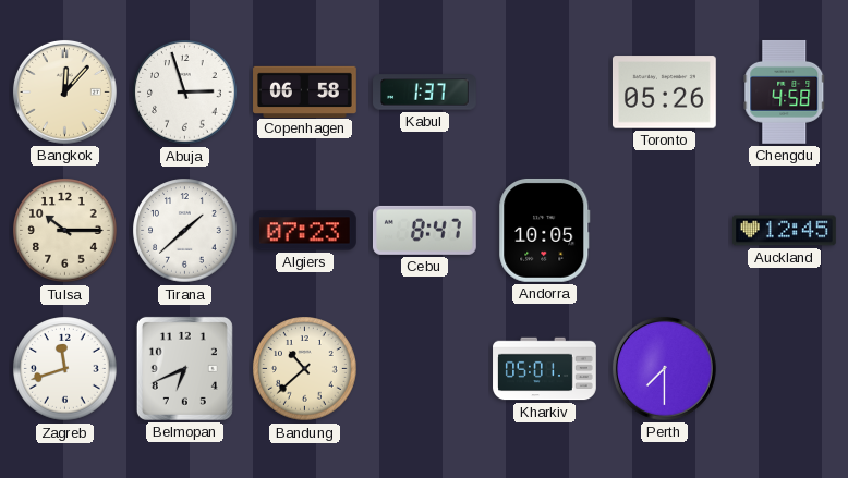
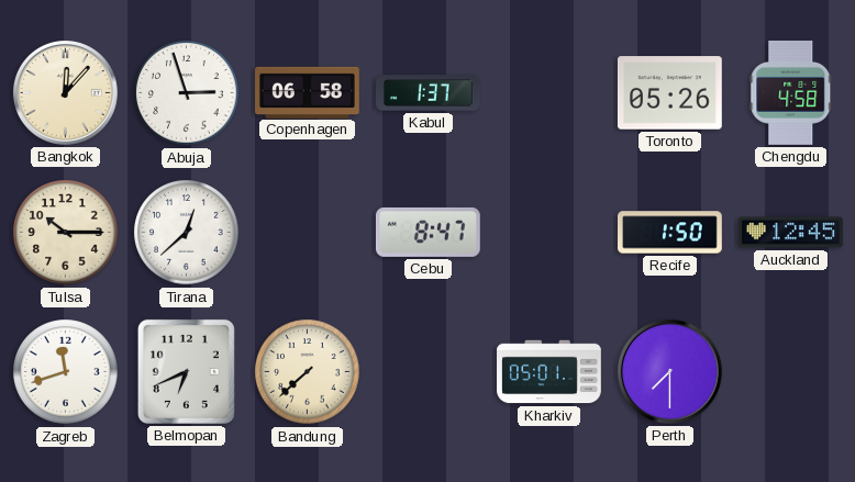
Tirana: 1:38 -> 12:38
Algiers: 07:23 -> none
Andorra: 10:05 -> none
Recife: none -> 1:50
Bandung: 10:38 -> 7:38
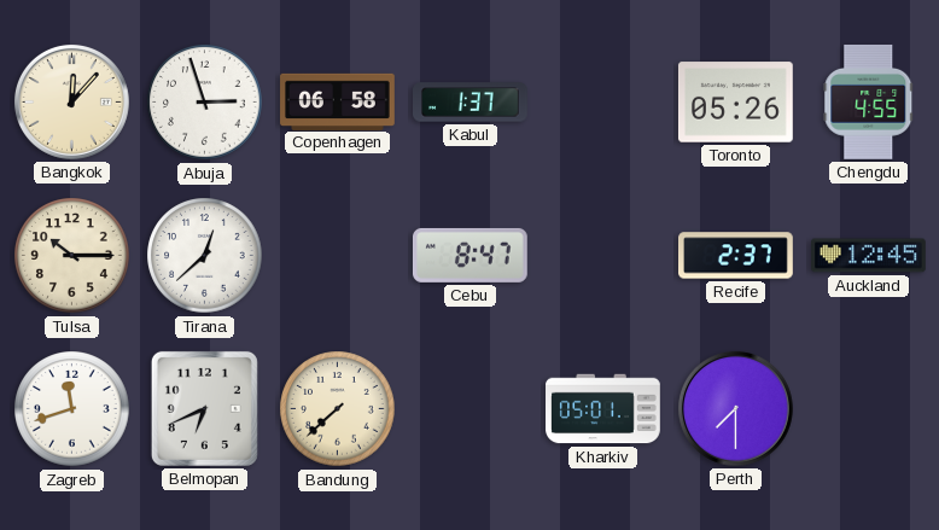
Chengdu: 4:58 -> 4:55
Recife: 1:50 -> 2:37
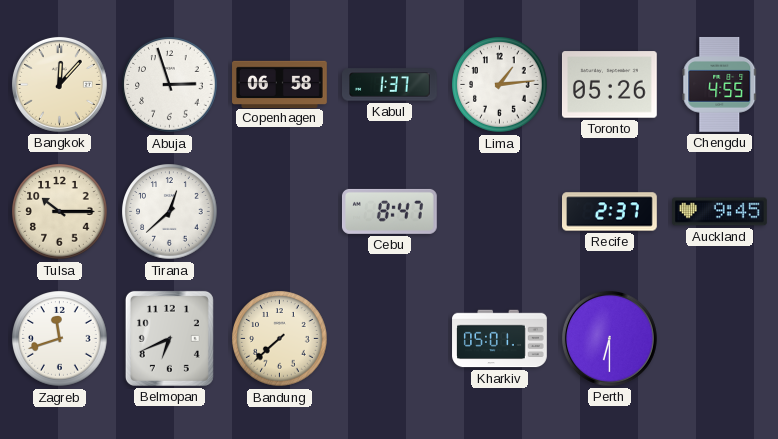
Lima: none -> 1:14
Auckland: 12:45 -> 9:45
Perth: 7:30 -> 6:30
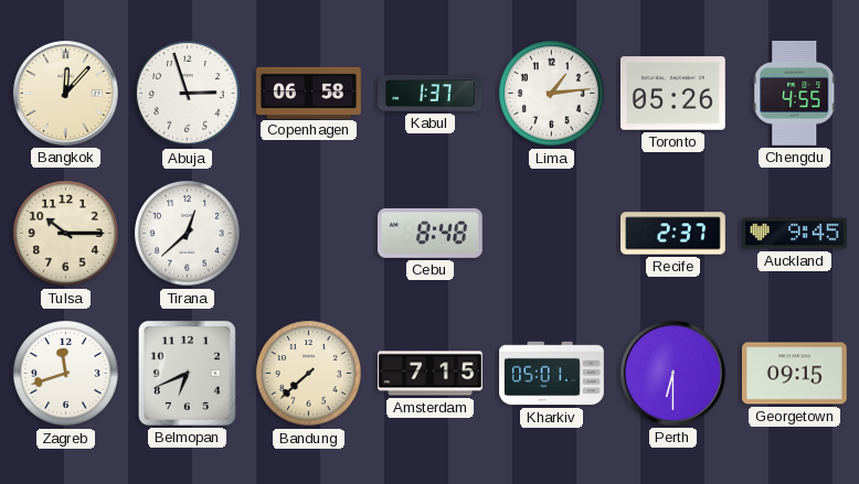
Cebu: 8:47 -> 8:48
Amsterdam: none -> 7:15
Georgetown: none -> 09:15
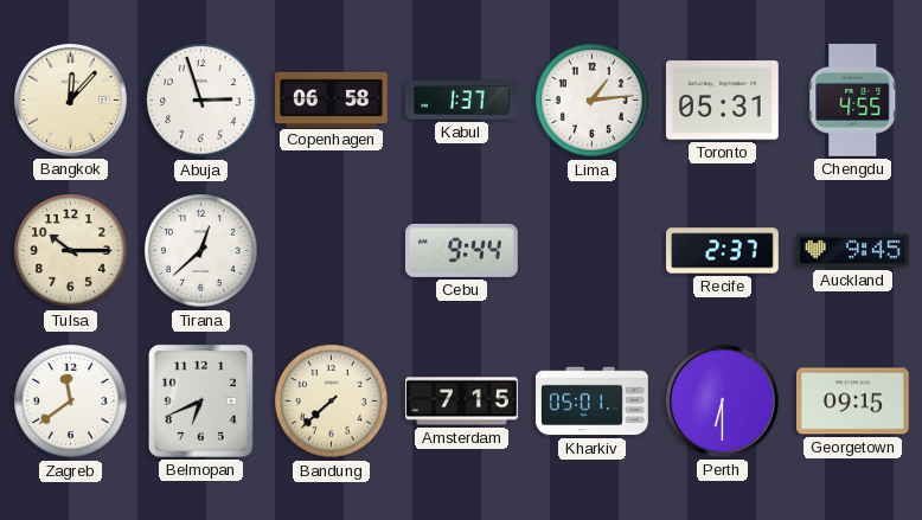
Toronto: 05:26 -> 05:31
Cebu: 8:48 -> 9:44
Zagreb: 11:42 -> 11:39
